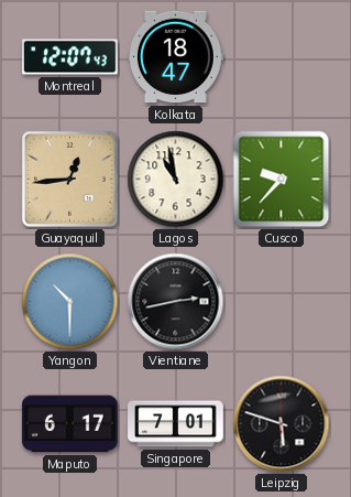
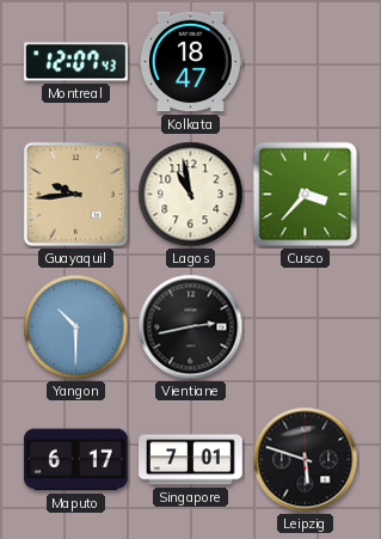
Guayaquil: 12:44 -> 9:44
Cusco: 9:37 -> 3:37
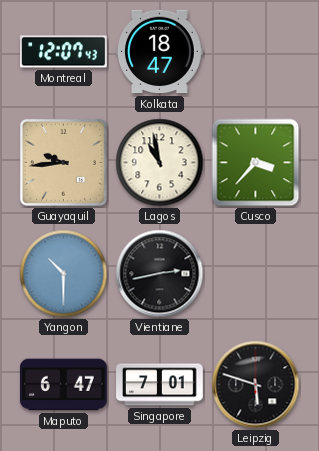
Maputo: 6:17 -> 6:47
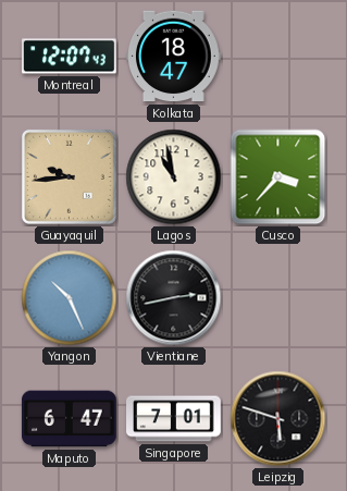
Yangon: 10:30 -> 10:26
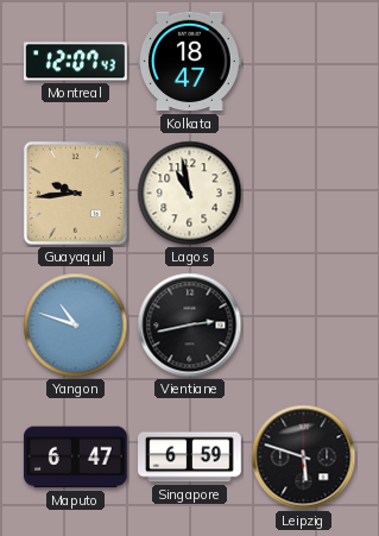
Cusco: 3:37 -> none
Yangon: 10:26 -> 10:48
Singapore: 7:01 -> 6:59
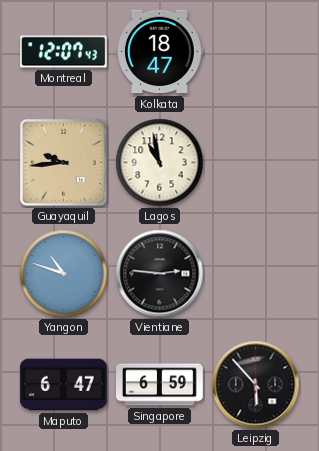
Vientiane: 2:43 -> 2:46
Leipzig: 5:48 -> 5:53
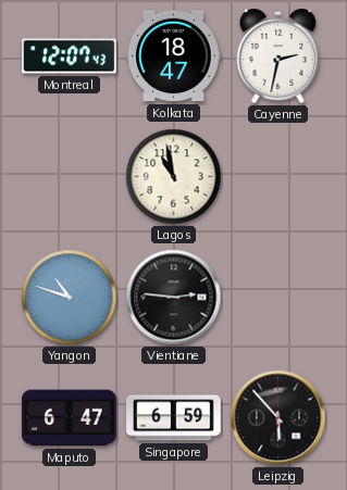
Cayenne: none -> 2:32
Guayaquil: 9:44 -> none
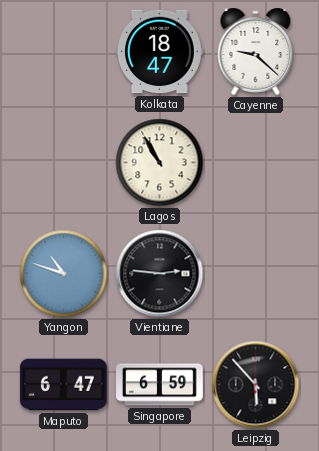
Montreal: 12:07 -> none
Cayenne: 2:32 -> 9:22
Lagos: 10:58 -> 10:55
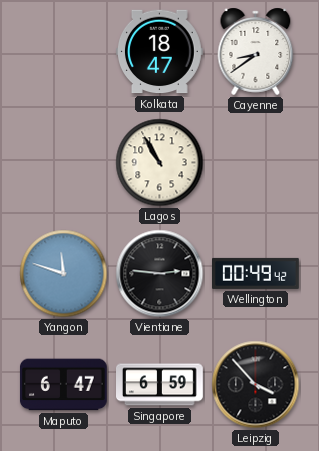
Cayenne: 9:22 -> 8:39
Yangon: 10:48 -> 11:48
Wellington: none -> 00:49
Leipzig: 5:53 -> 3:53
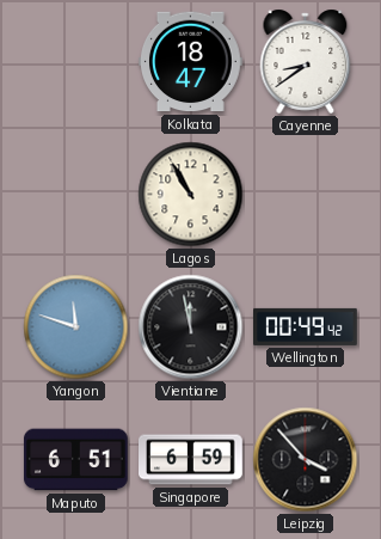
Vientiane: 2:46 -> 11:58
Maputo: 6:47 -> 6:51
